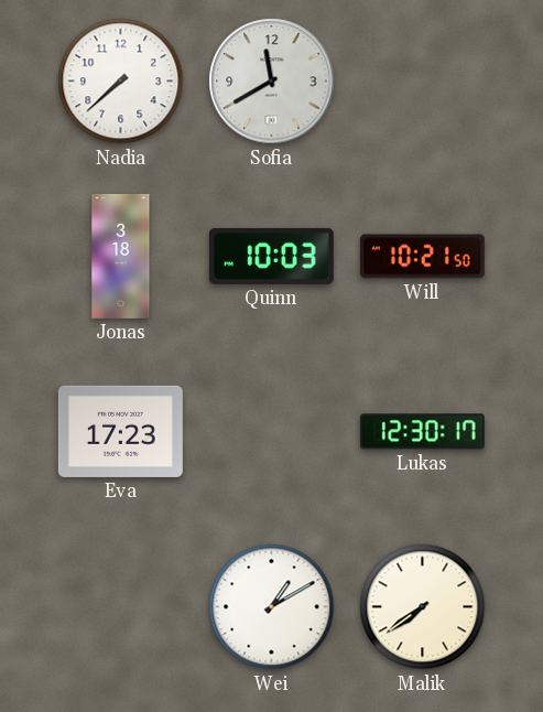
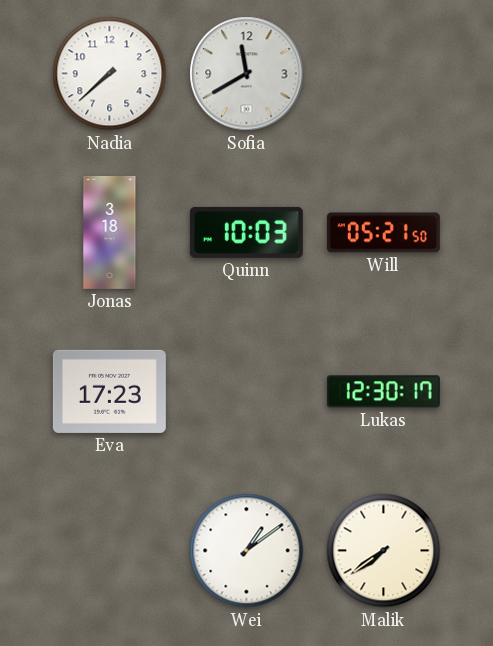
Will: 10:21 -> 05:21
Wei: 1:10 -> 1:09
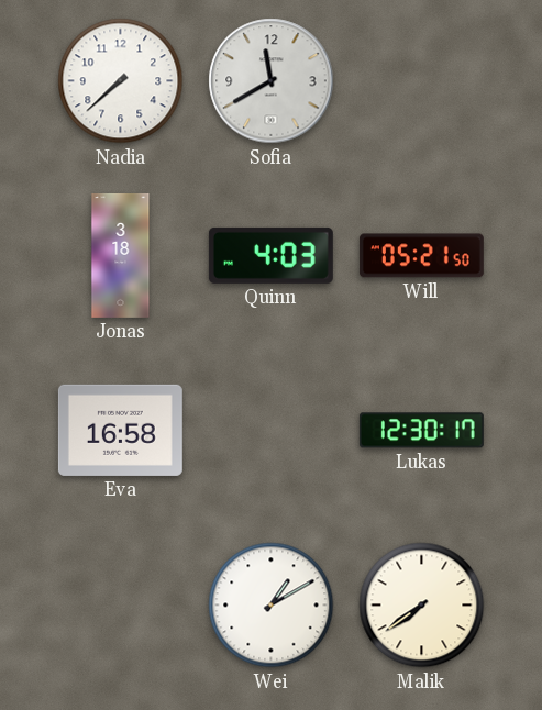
Quinn: 10:03 -> 4:03
Eva: 17:23 -> 16:58
Wei: 1:09 -> 1:10
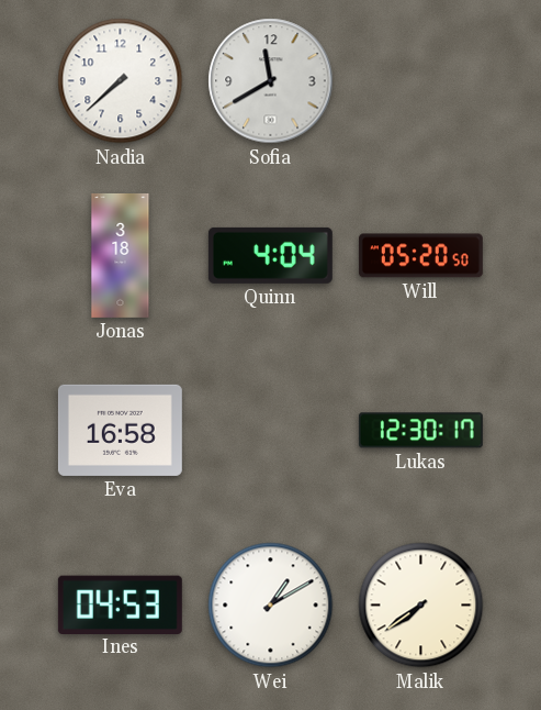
Quinn: 4:03 -> 4:04
Will: 05:21 -> 05:20
Ines: none -> 04:53
